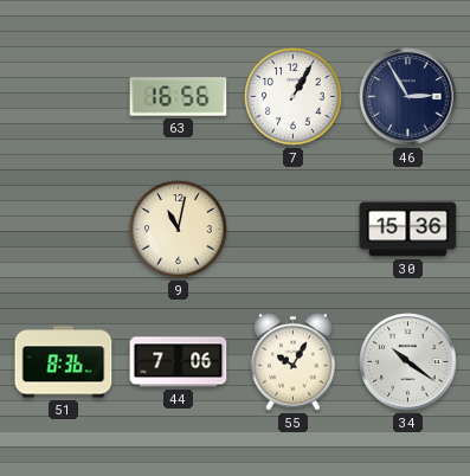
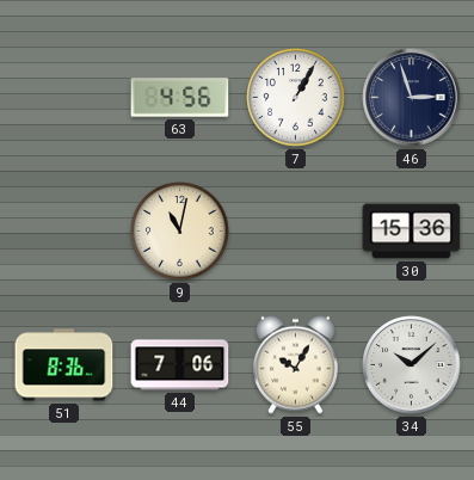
63: 16:56 -> 4:56
46: 2:55 -> 2:57
34: 10:21 -> 10:08
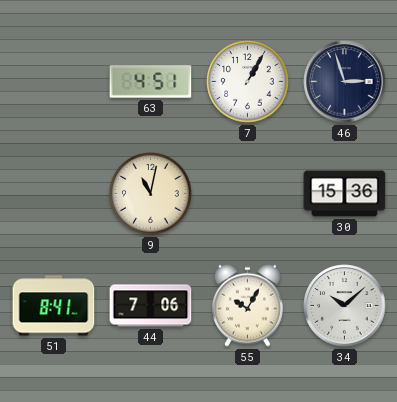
63: 4:56 -> 4:51
51: 8:36 -> 8:41
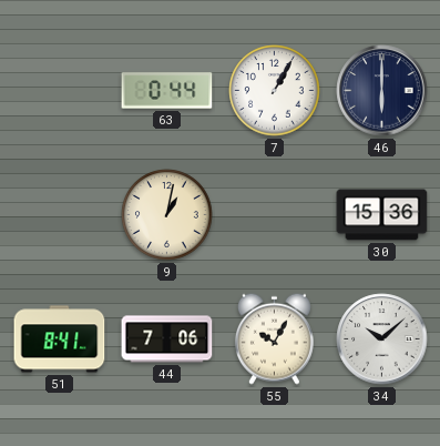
63: 4:51 -> 0:44
46: 2:57 -> 6:00
9: 11:02 -> 1:02
